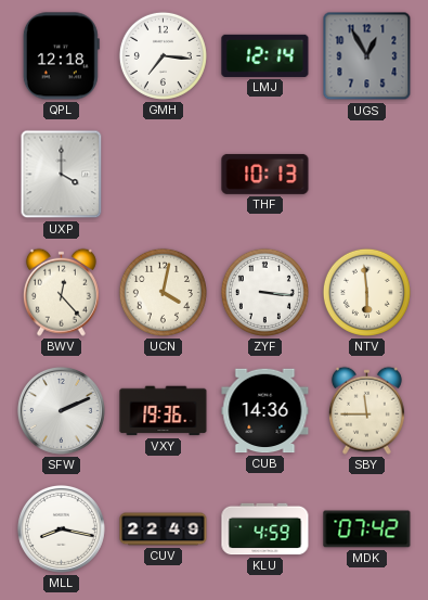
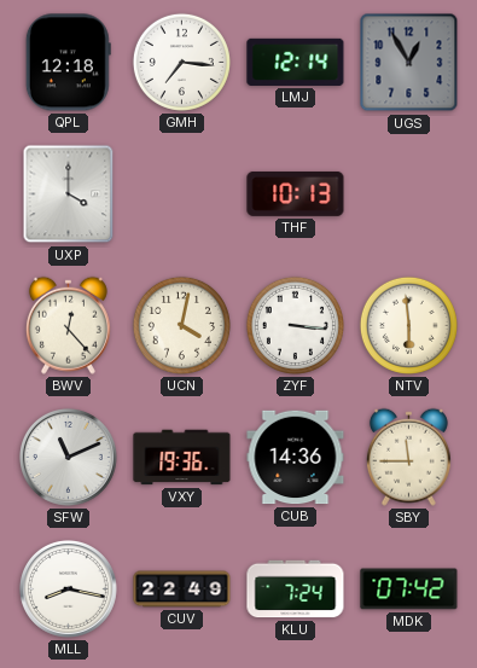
SFW: 2:11 -> 11:11
KLU: 4:59 -> 7:24
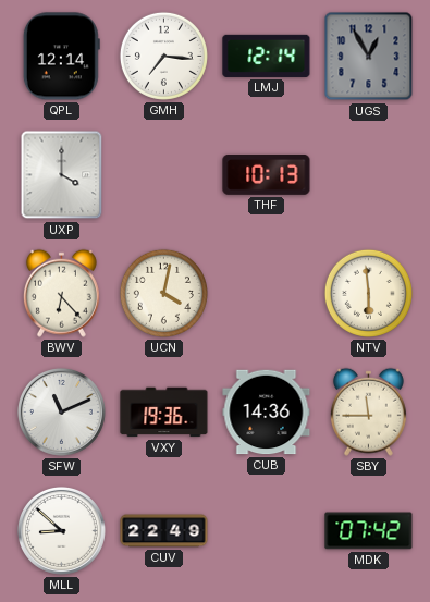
QPL: 12:18 -> 12:14
BWV: 12:23 -> 6:23
ZYF: 3:16 -> none
MLL: 8:17 -> 8:52
KLU: 7:24 -> none
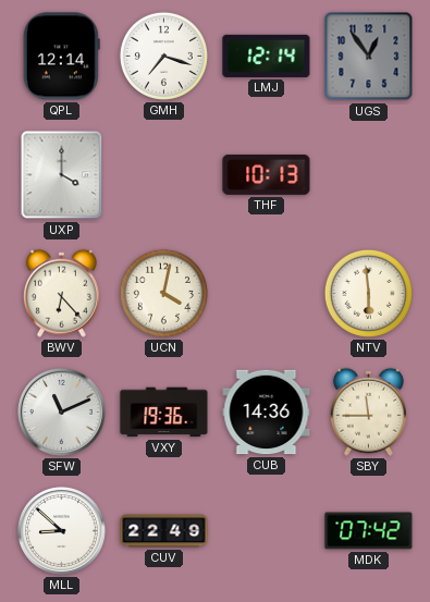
GMH: 7:16 -> 7:18
UGS: 12:55 -> 12:54
